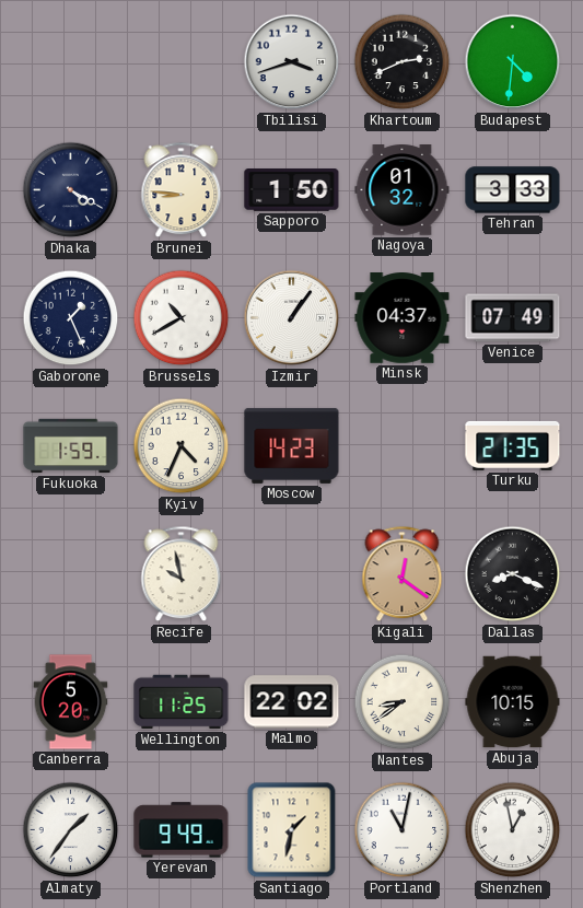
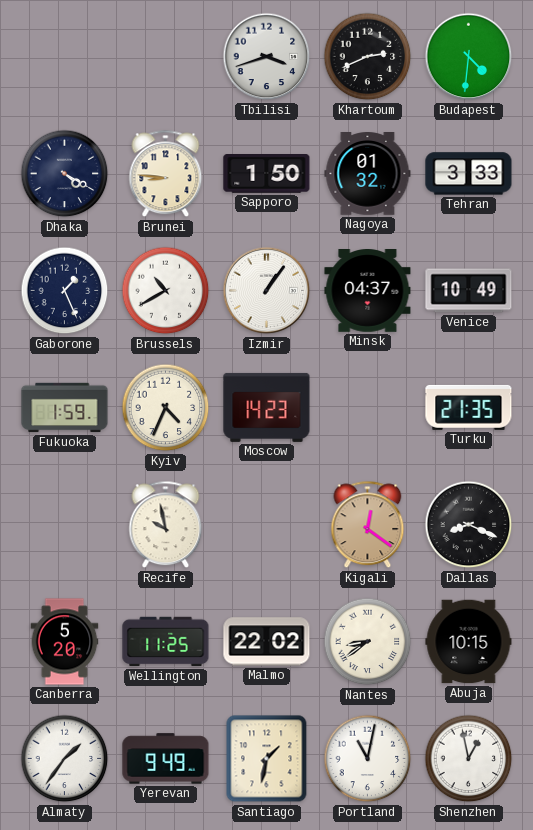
Venice: 07:49 -> 10:49
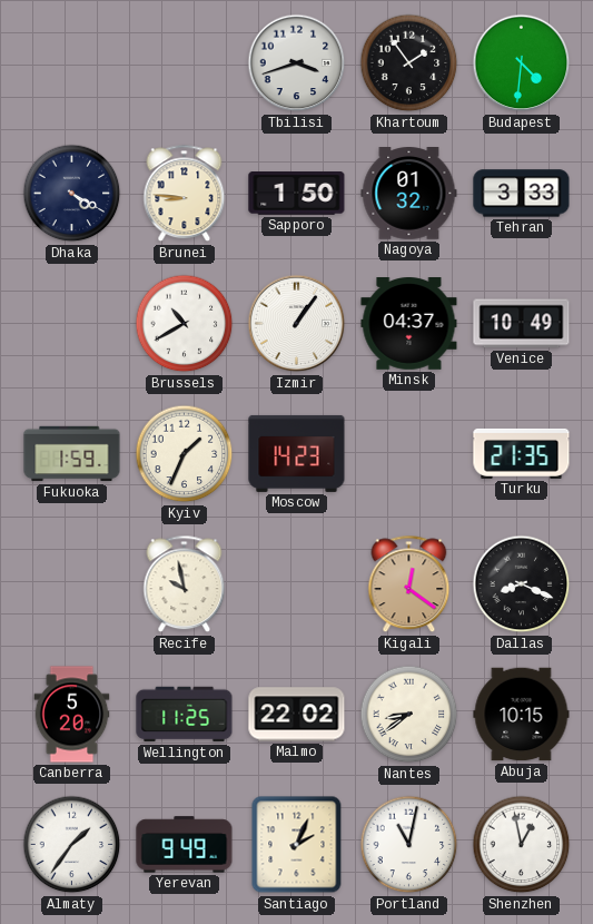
Khartoum: 2:41 -> 1:54
Gaborone: 1:26 -> none
Kyiv: 4:34 -> 1:34
Santiago: 1:32 -> 2:04
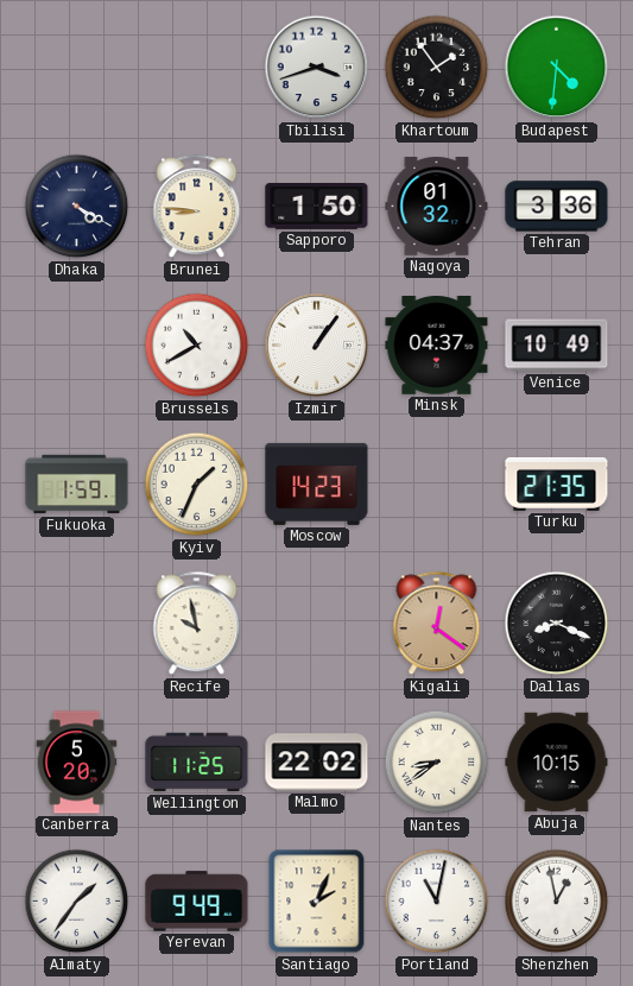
Tehran: 3:33 -> 3:36
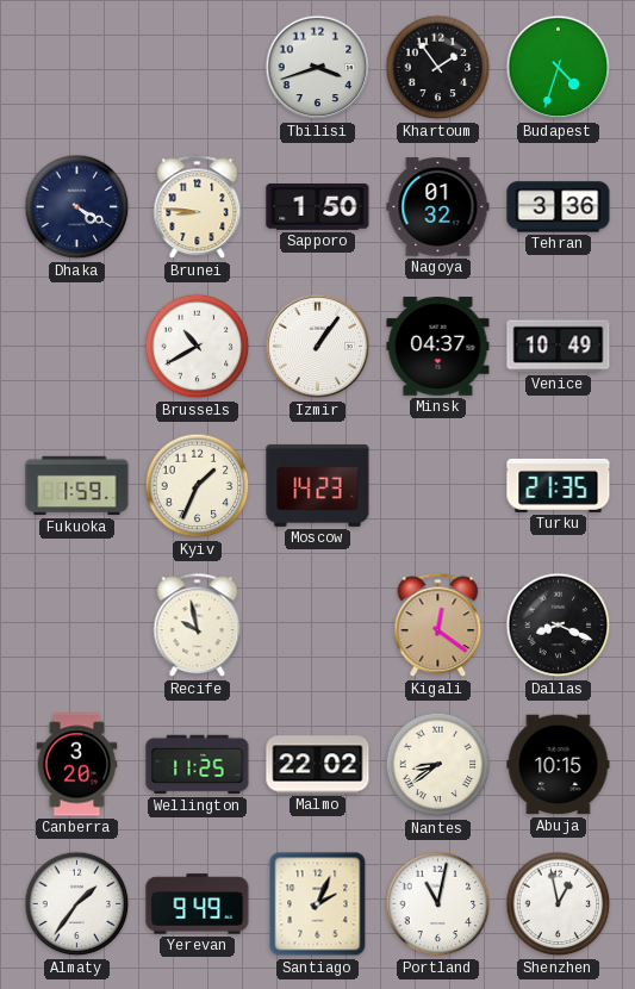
Budapest: 4:31 -> 4:33
Canberra: 5:20 -> 3:20
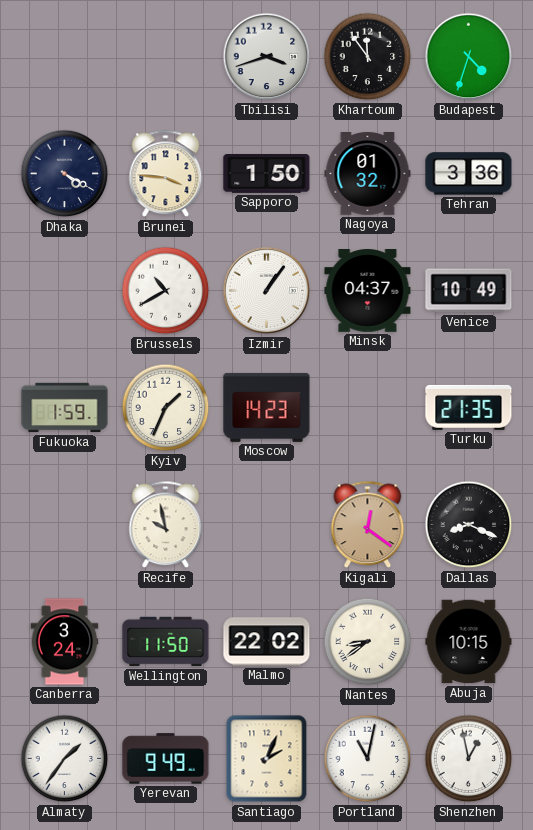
Khartoum: 1:54 -> 11:54
Brunei: 8:46 -> 3:46
Canberra: 3:20 -> 3:24
Wellington: 11:25 -> 11:50
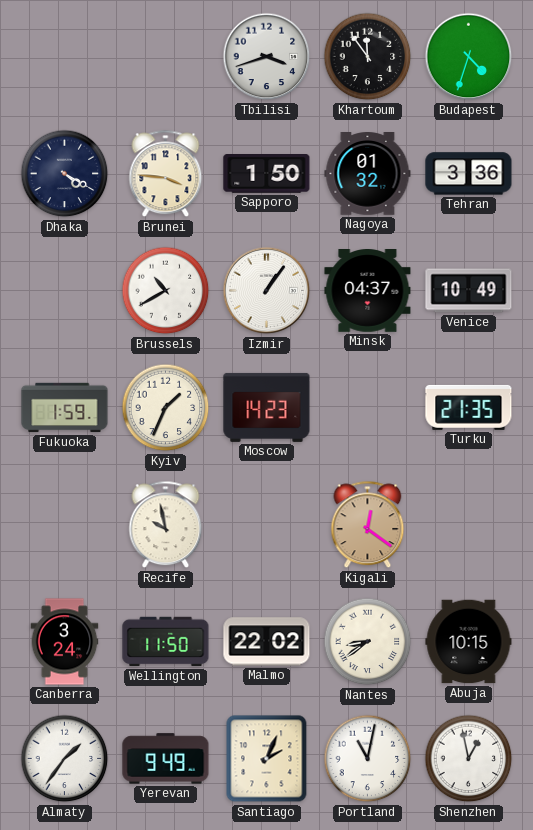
Dallas: 8:19 -> none
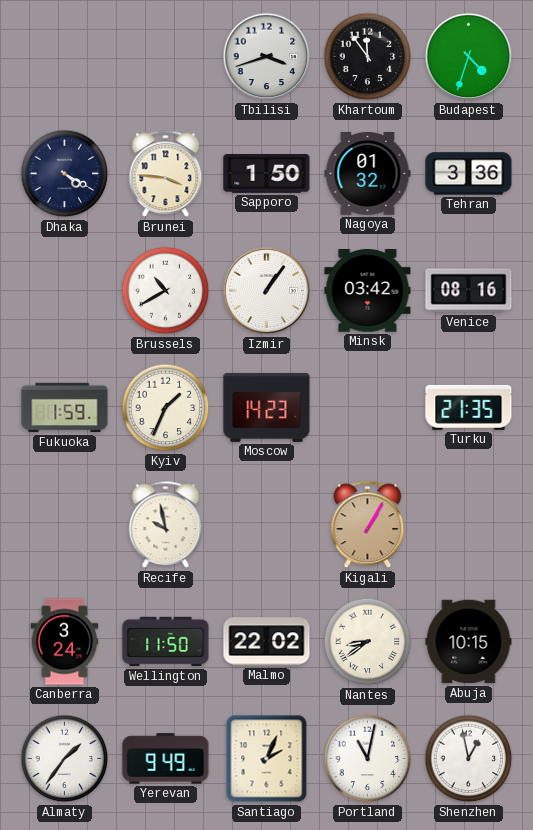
Minsk: 04:37 -> 03:42
Venice: 10:49 -> 08:16
Kigali: 12:21 -> 1:05
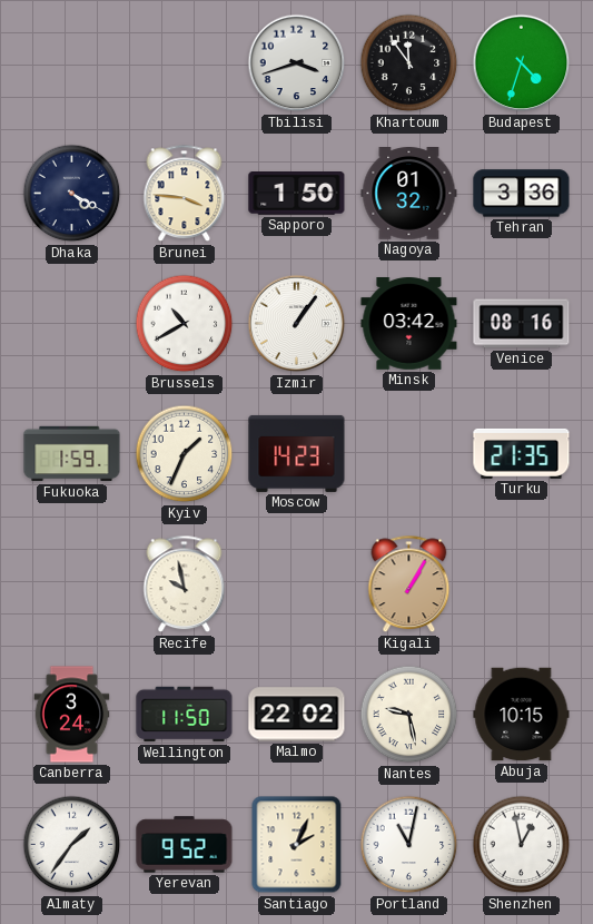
Nantes: 8:39 -> 9:28
Yerevan: 9:49 -> 9:52
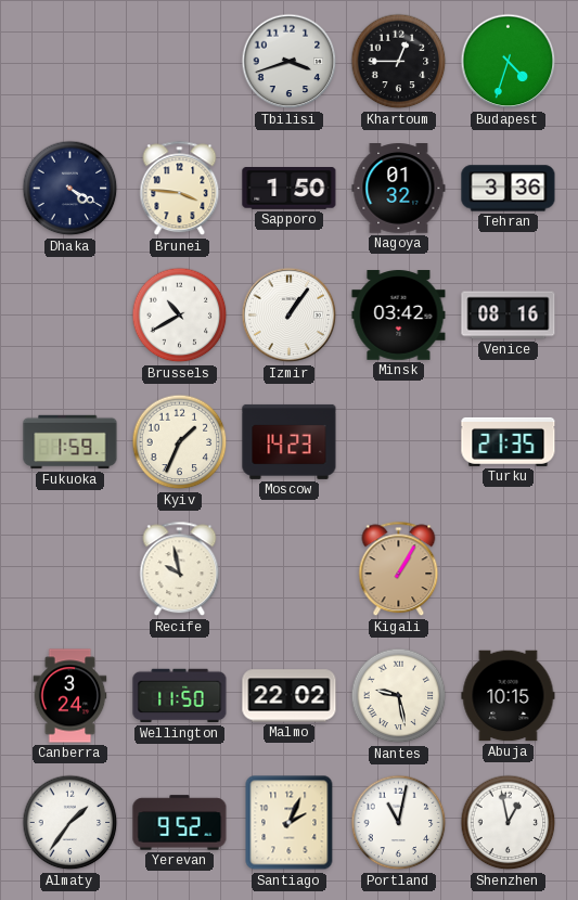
Khartoum: 11:54 -> 12:45
